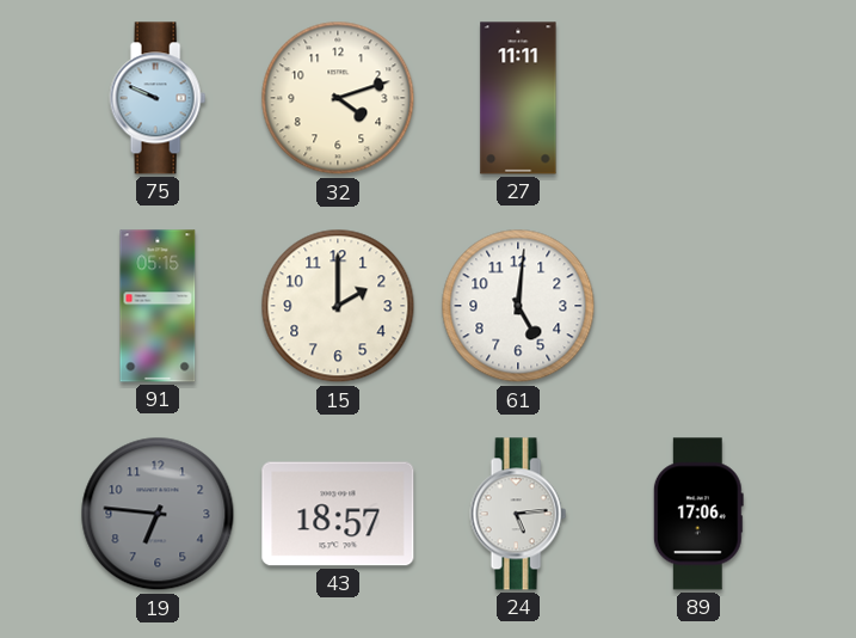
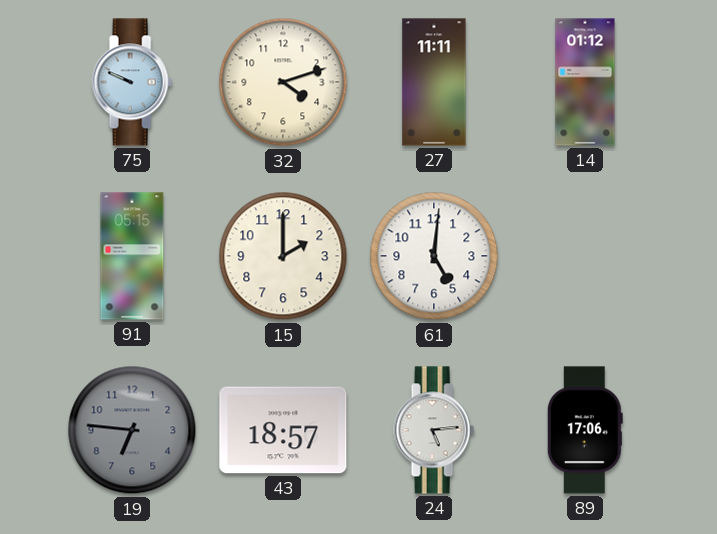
14: none -> 01:12
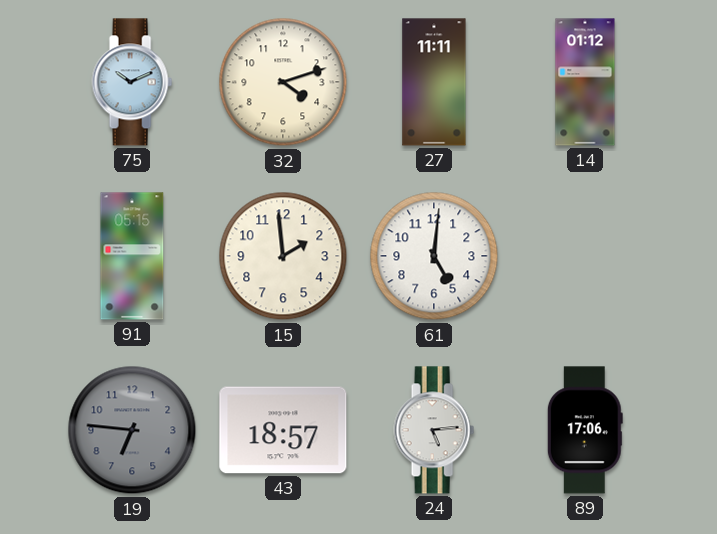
75: 9:49 -> 10:11
15: 2:00 -> 1:59
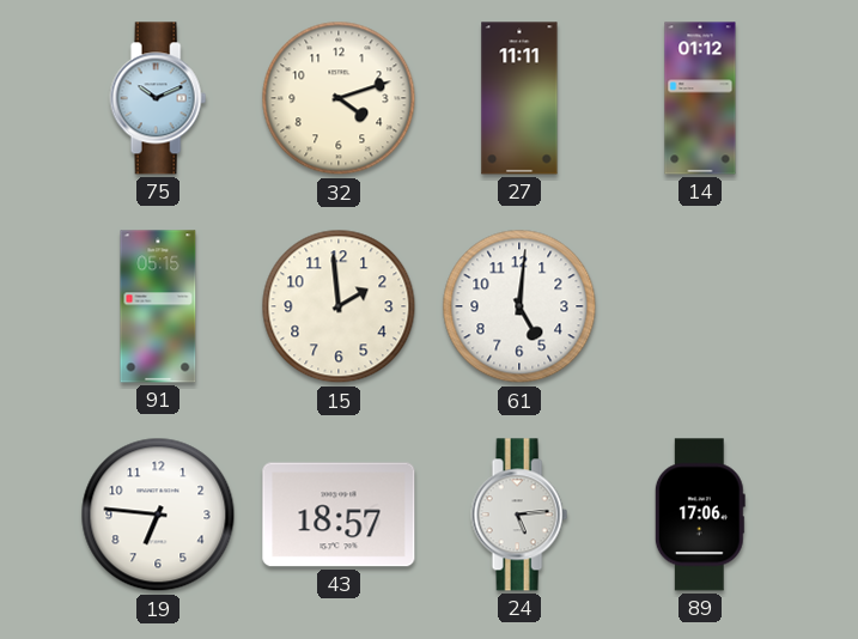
19 dial: grey -> white
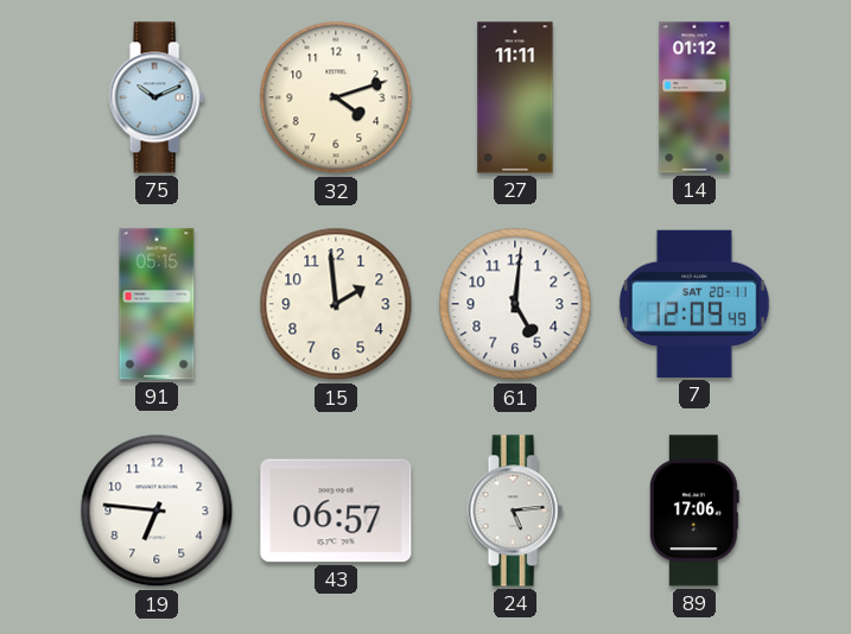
7: none -> 12:09
43: 18:57 -> 06:57
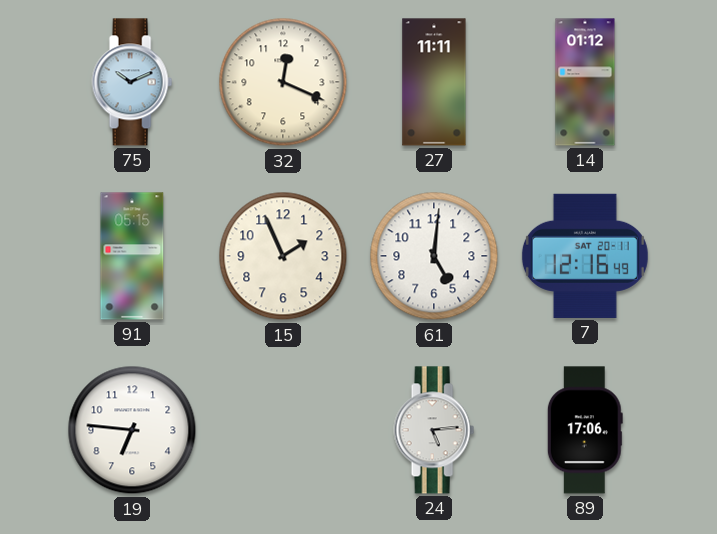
32: 4:12 -> 12:19
15: 1:59 -> 1:56
7: 12:09 -> 12:16
43: 06:57 -> none
